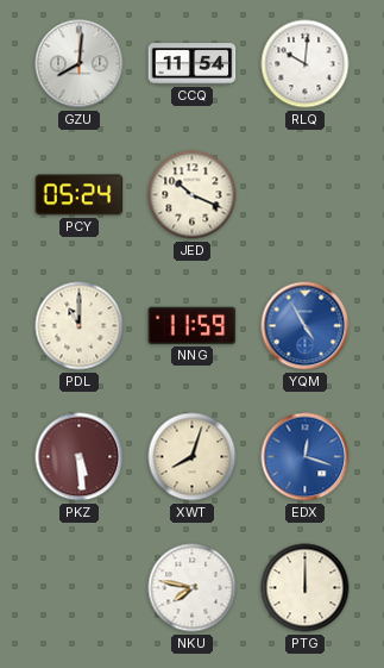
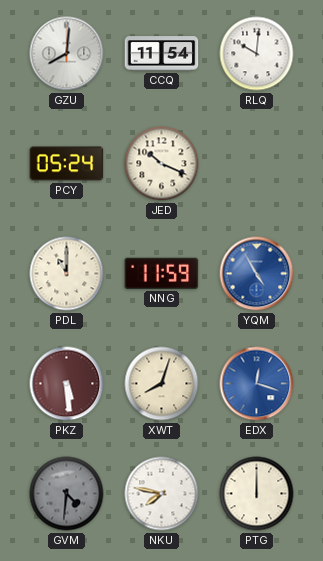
GVM: none -> 4:31
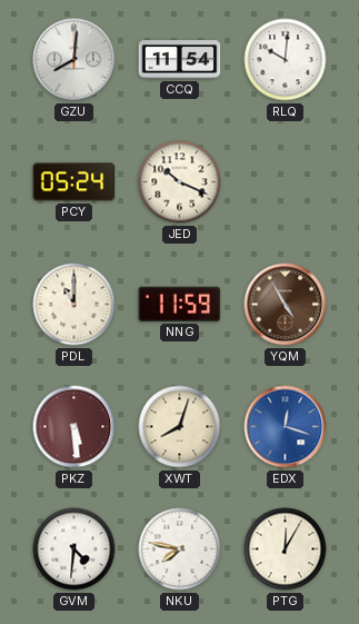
YQM dial: blue -> brown
GVM dial: grey -> white
PTG: 12:00 -> 12:05
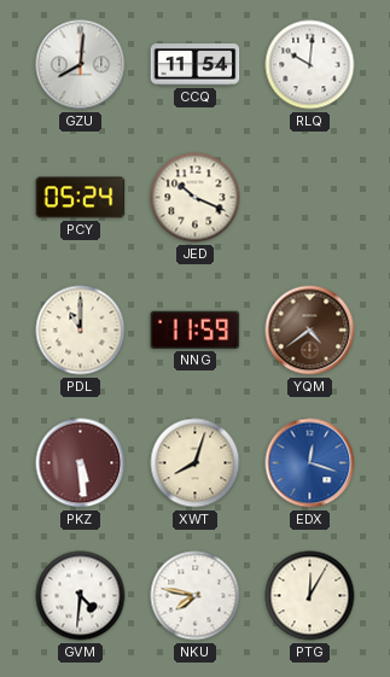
YQM: 4:55 -> 4:39
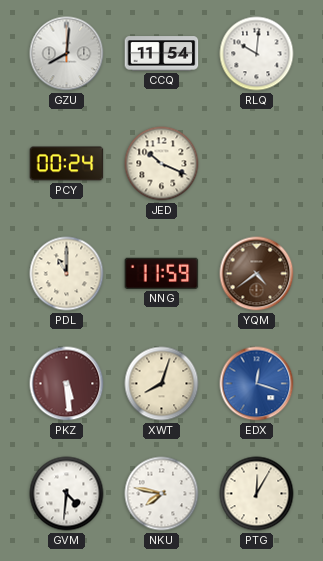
PCY: 05:24 -> 00:24
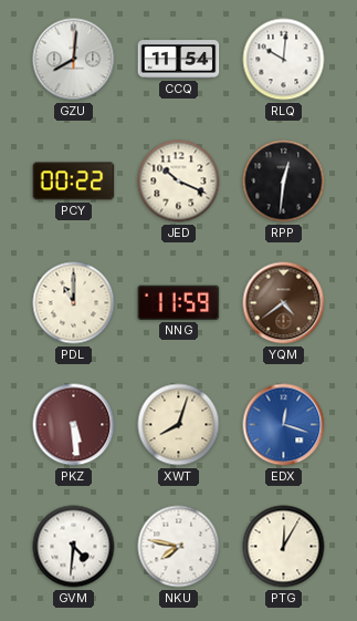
PCY: 00:24 -> 00:22
RPP: none -> 12:31
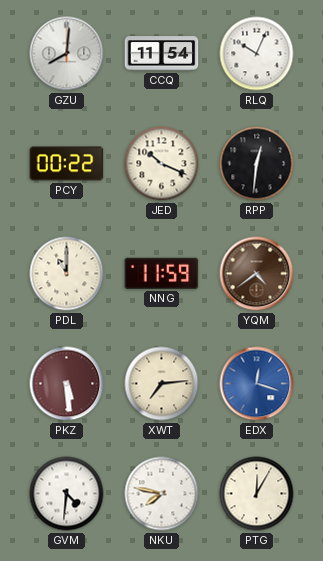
RLQ: 10:01 -> 10:04
XWT: 8:03 -> 7:14
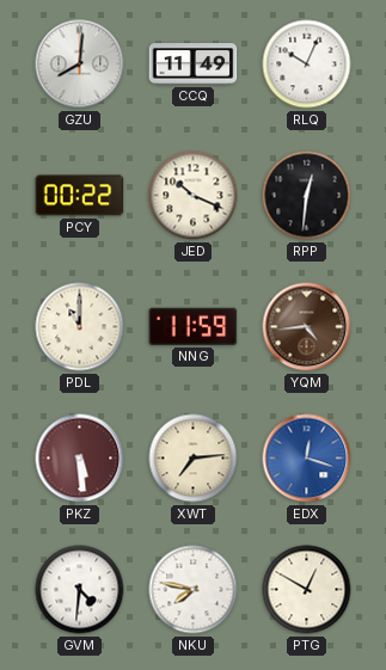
CCQ: 11:54 -> 11:49
YQM: 4:39 -> 4:44
PTG: 12:05 -> 12:50
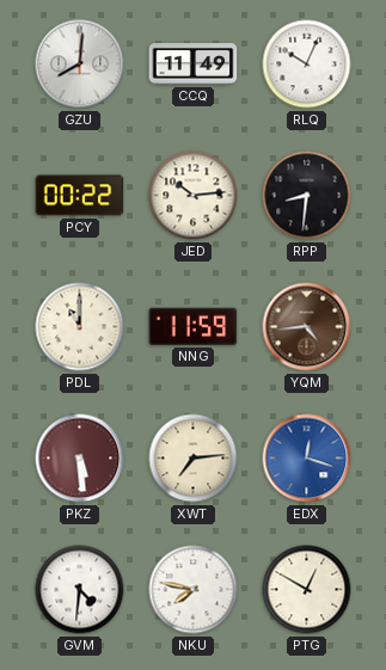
JED: 10:19 -> 10:14
RPP: 12:31 -> 8:31
